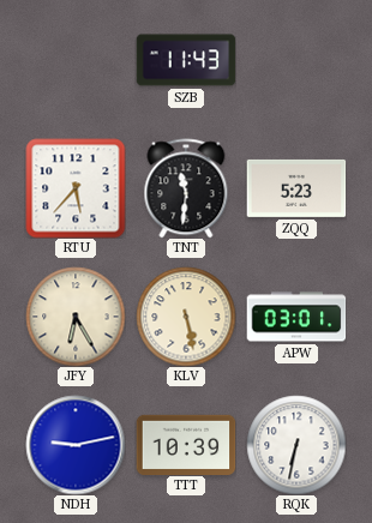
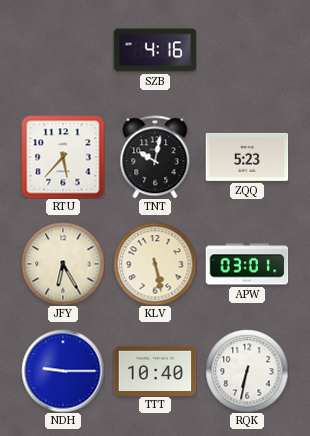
SZB: 11:43 -> 4:16
TNT: 11:31 -> 10:02
NDH: 9:13 -> 9:15
TTT: 10:39 -> 10:40
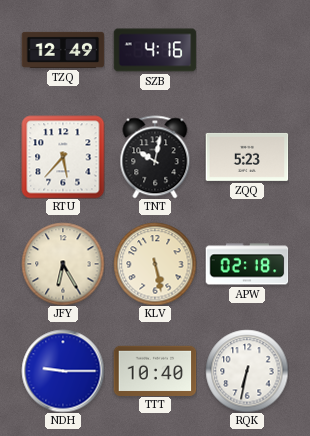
TZQ: none -> 12:49
APW: 03:01 -> 02:18
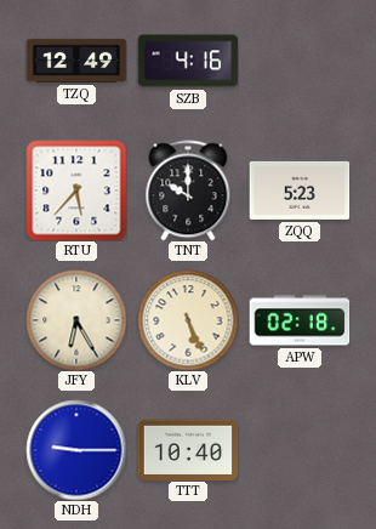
TNT: 10:02 -> 10:00
KLV: 5:28 -> 5:26
RQK: 6:32 -> none
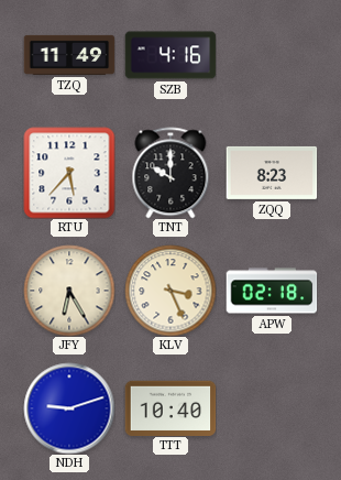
TZQ: 12:49 -> 11:49
ZQQ: 5:23 -> 8:23
KLV: 5:26 -> 3:26
NDH: 9:15 -> 9:12
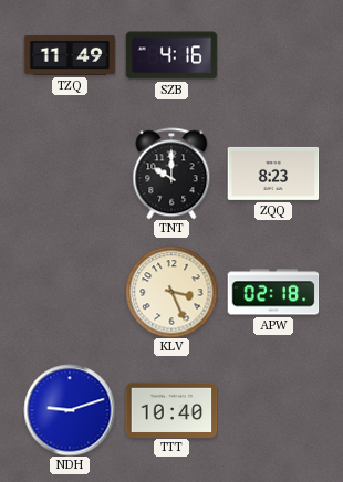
RTU: 5:37 -> none
JFY: 6:25 -> none
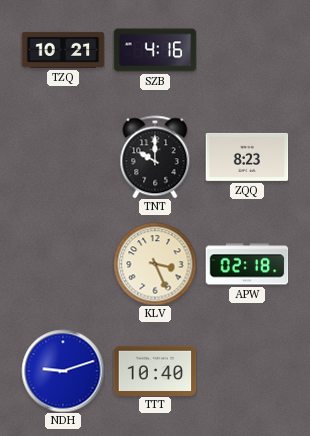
TZQ: 11:49 -> 10:21
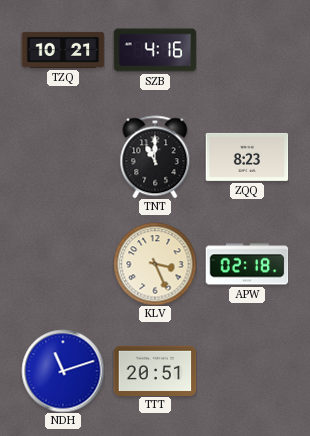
TNT: 10:00 -> 11:00
NDH: 9:12 -> 11:12
TTT: 10:40 -> 20:51
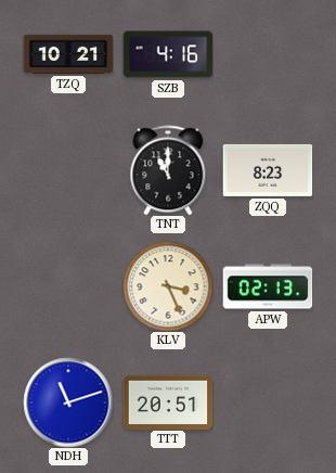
APW: 02:18 -> 02:13
